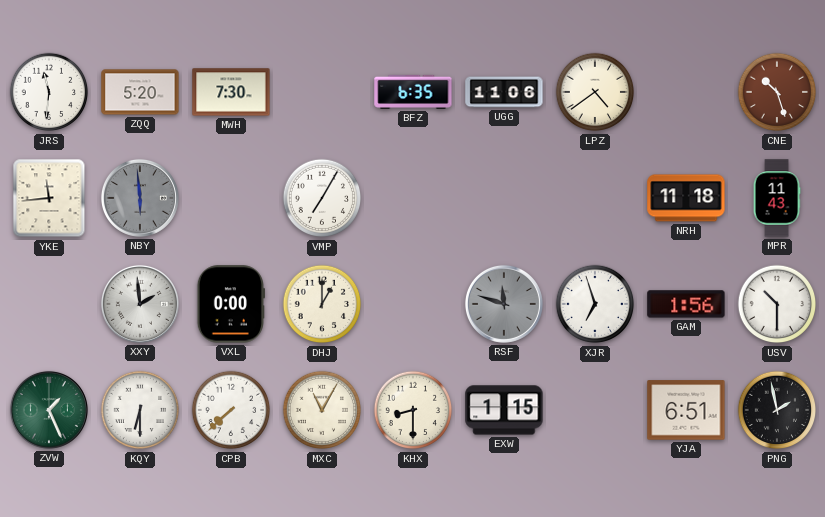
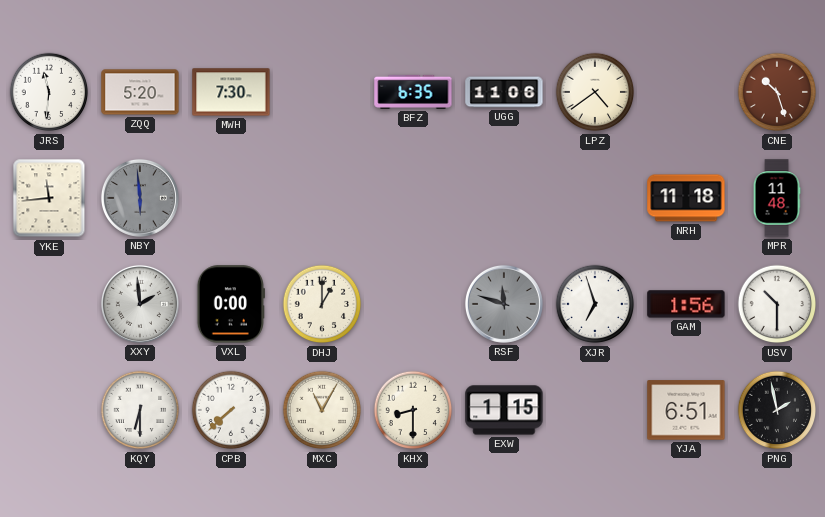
VMP: 7:05 -> none
MPR: 11:43 -> 11:48
ZVW: 1:26 -> none
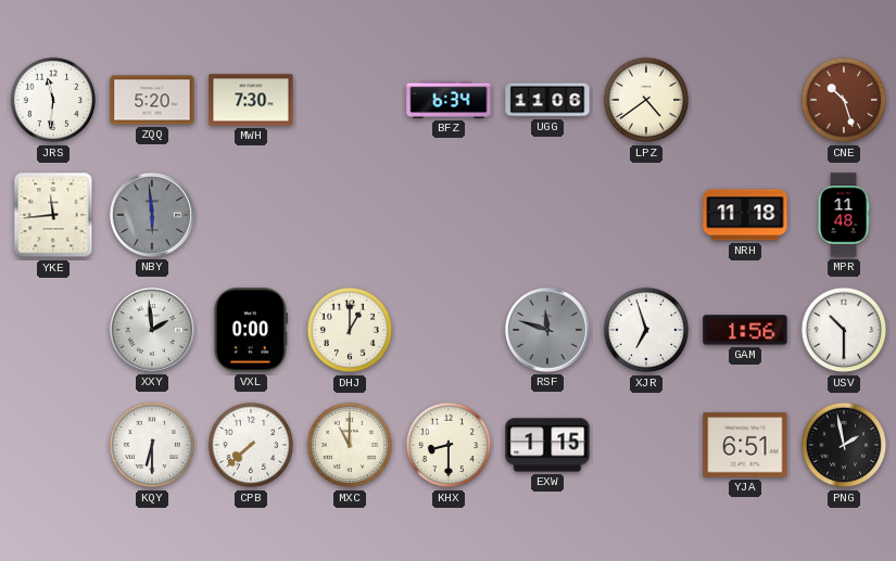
BFZ: 6:35 -> 6:34
MXC: 11:05 -> 11:00
